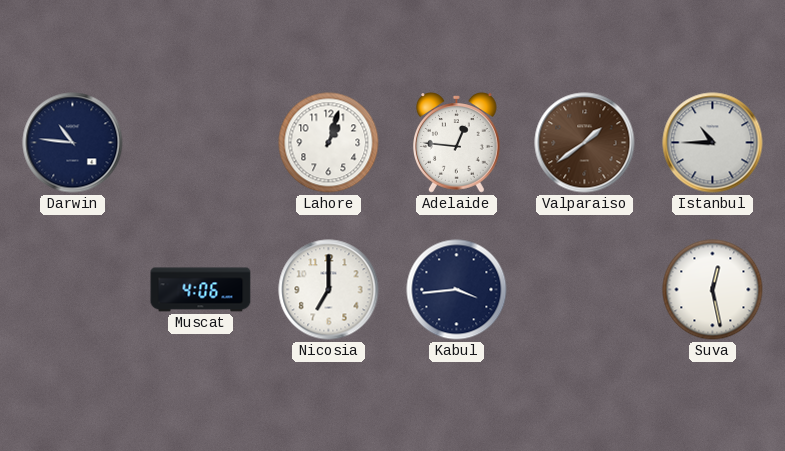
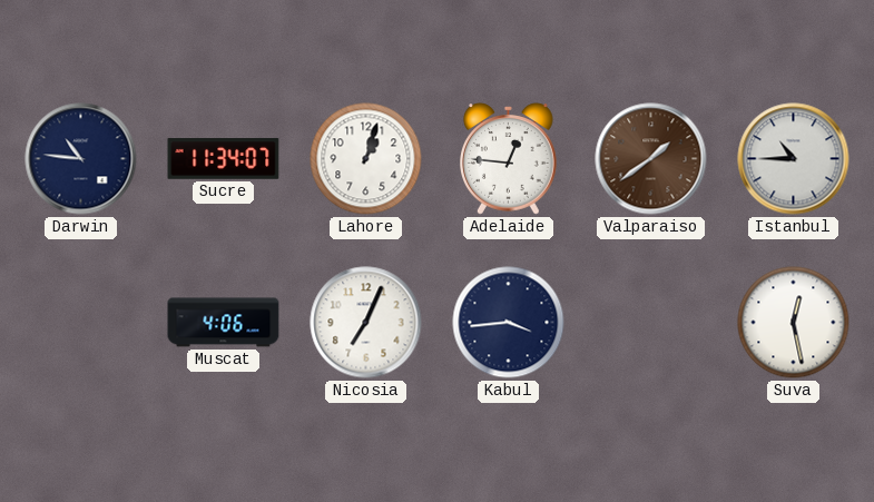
Sucre: none -> 11:34
Nicosia: 7:00 -> 7:04
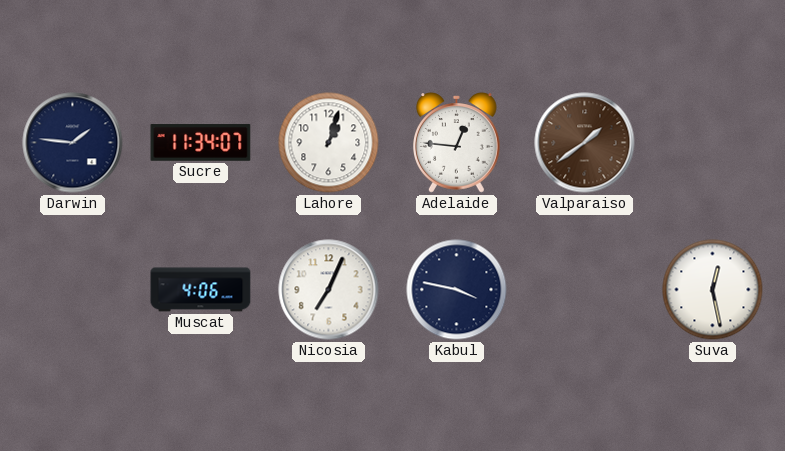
Darwin: 10:46 -> 1:46
Istanbul: 10:45 -> none
Kabul: 3:44 -> 3:47
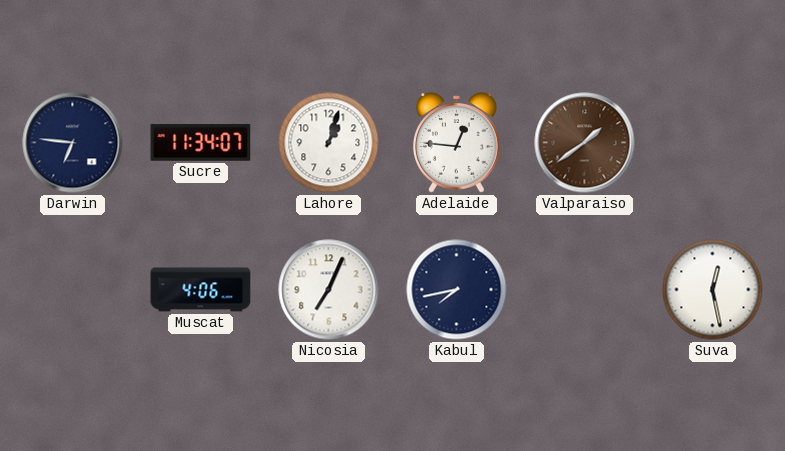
Darwin: 1:46 -> 6:46
Kabul: 3:47 -> 7:43
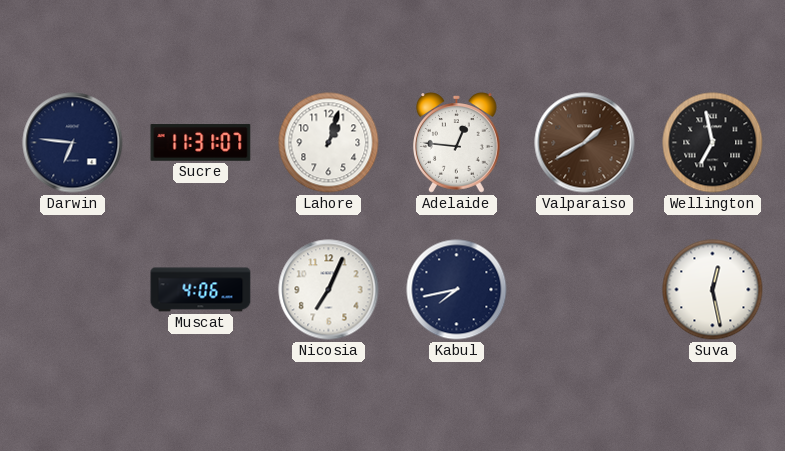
Sucre: 11:34 -> 11:31
Valparaiso: 1:39 -> 1:40
Wellington: none -> 6:58
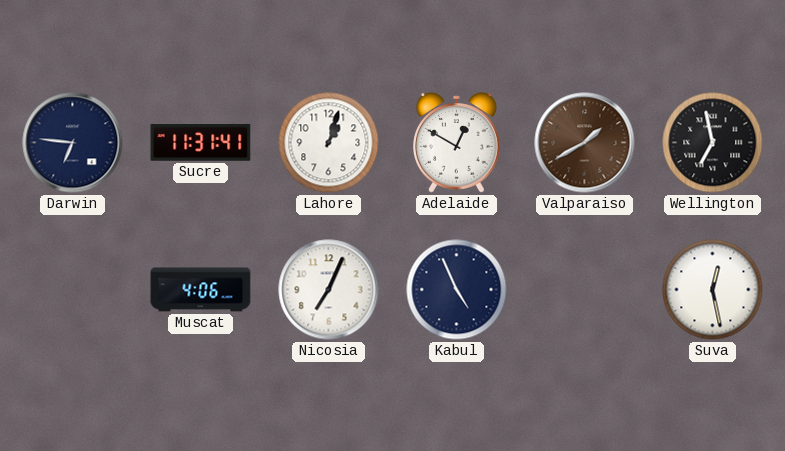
Sucre: 11:31:07 -> 11:31:41
Adelaide: 12:46 -> 12:50
Kabul: 7:43 -> 4:56
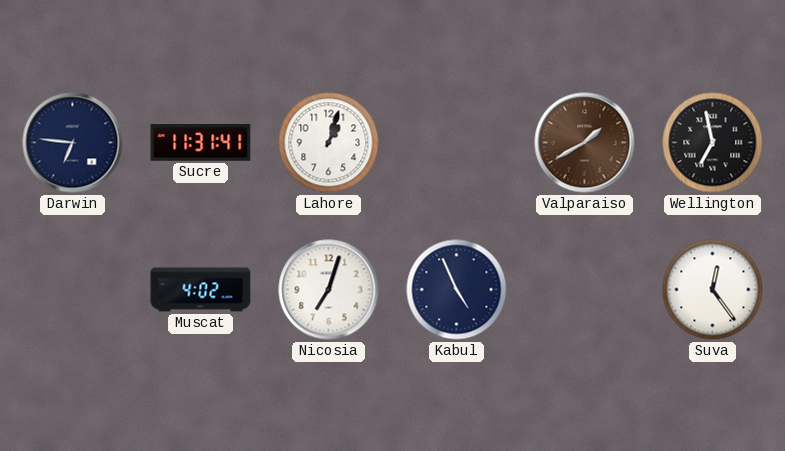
Adelaide: 12:50 -> none
Muscat: 4:06 -> 4:02
Nicosia: 7:04 -> 7:03
Suva: 12:28 -> 12:24
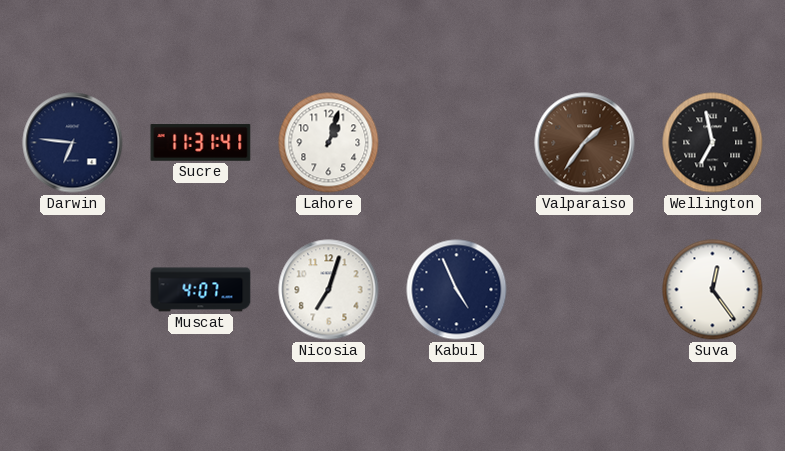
Valparaiso: 1:40 -> 1:36
Muscat: 4:02 -> 4:07
